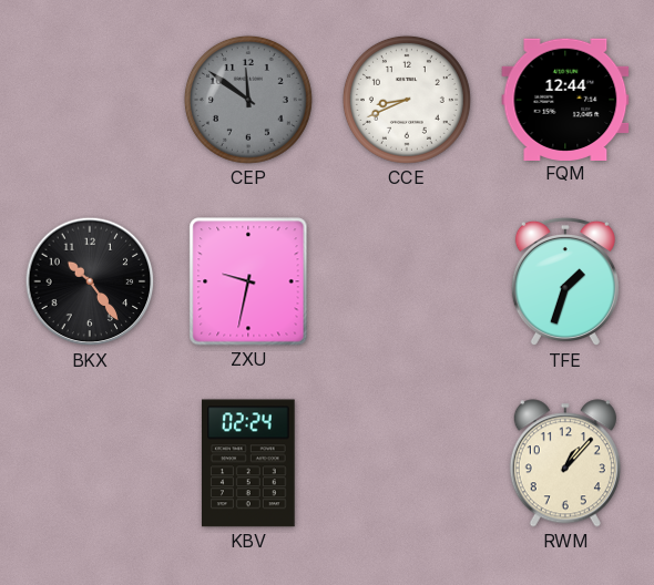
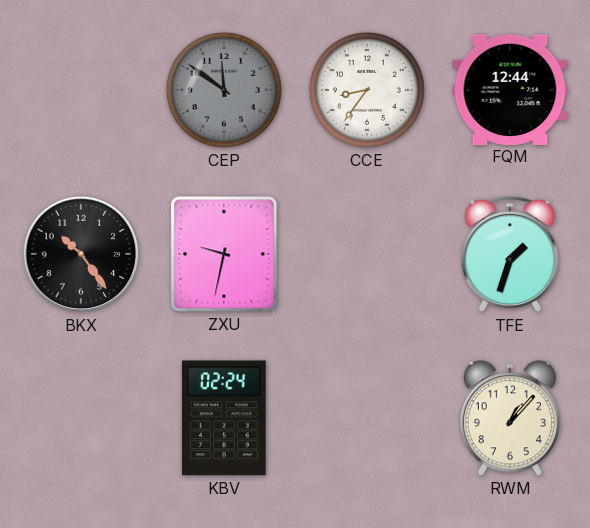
CCE: 8:41 -> 8:36
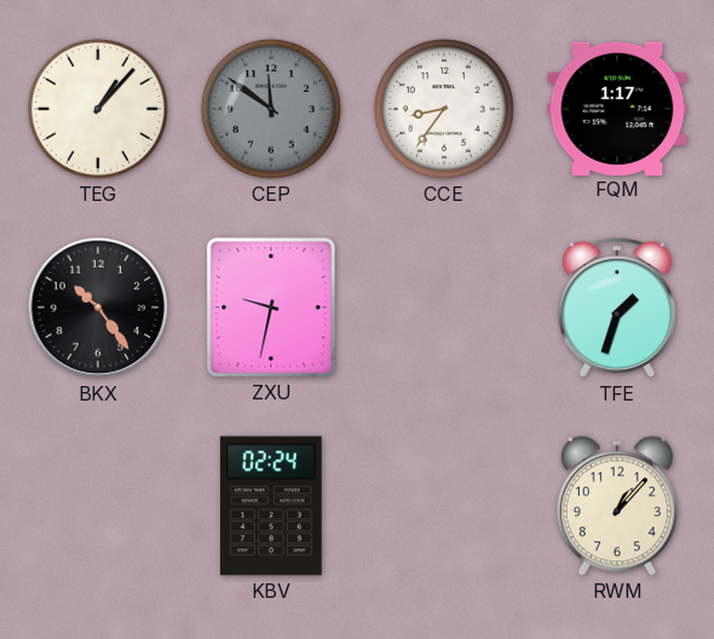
TEG: none -> 1:07
FQM: 12:44 -> 1:17
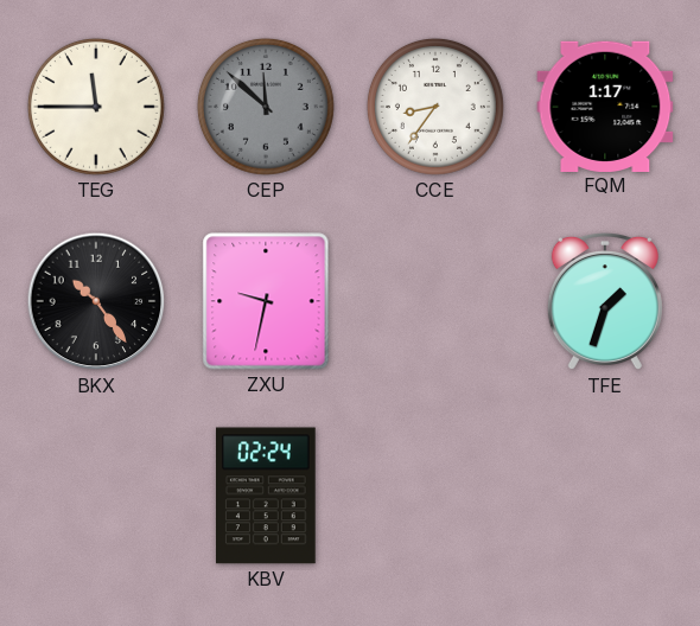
TEG: 1:07 -> 11:45
CEP: 11:51 -> 11:52
RWM: 1:07 -> none
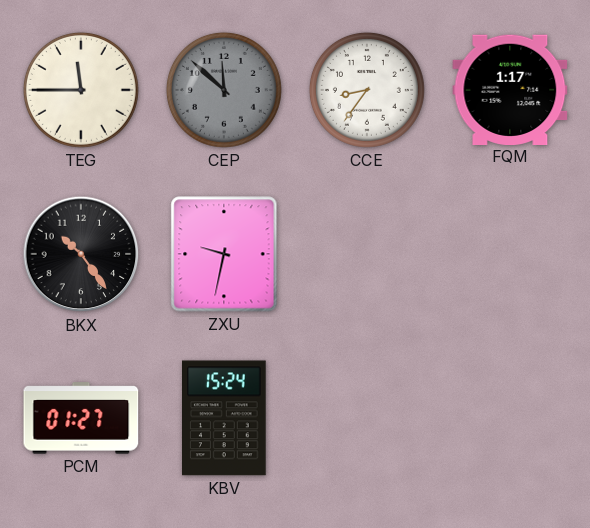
TFE: 1:33 -> none
PCM: none -> 01:27
KBV: 02:24 -> 15:24
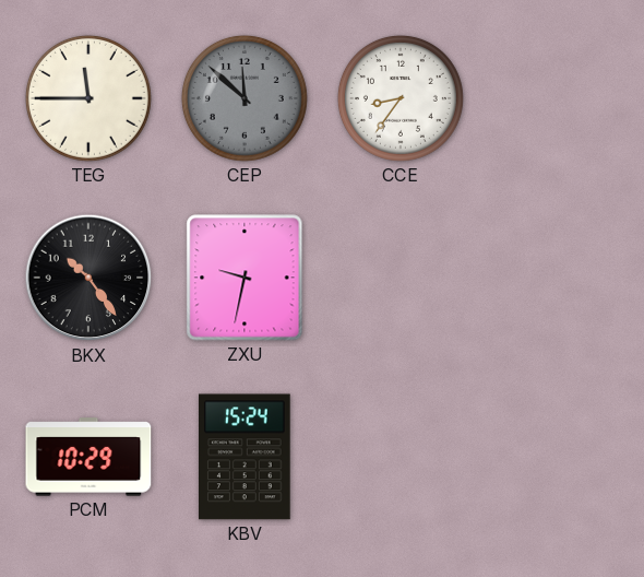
FQM: 1:17 -> none
PCM: 01:27 -> 10:29
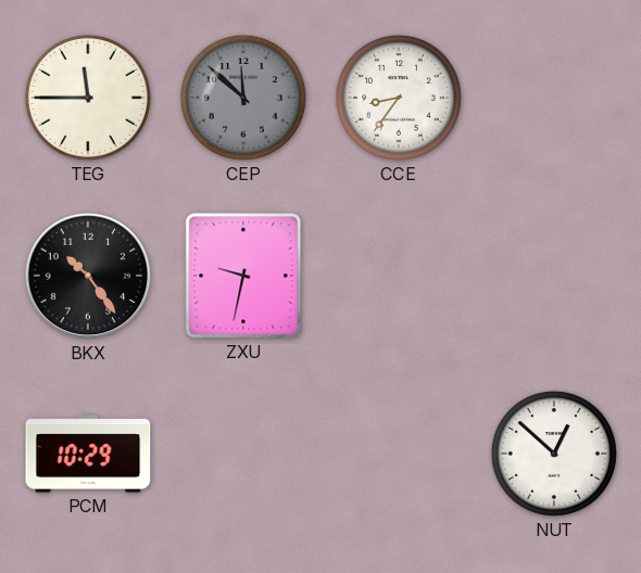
KBV: 15:24 -> none
NUT: none -> 12:52
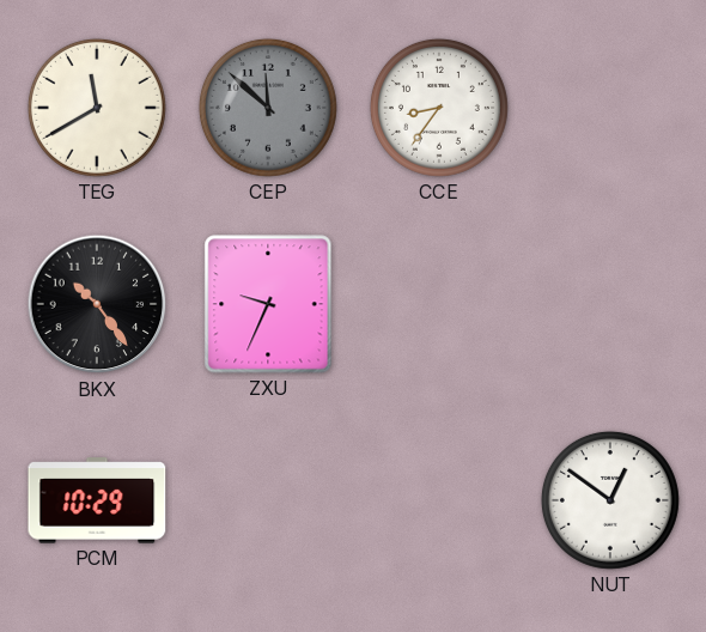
TEG: 11:45 -> 11:40
ZXU: 9:32 -> 9:34
NUT: 12:52 -> 12:51
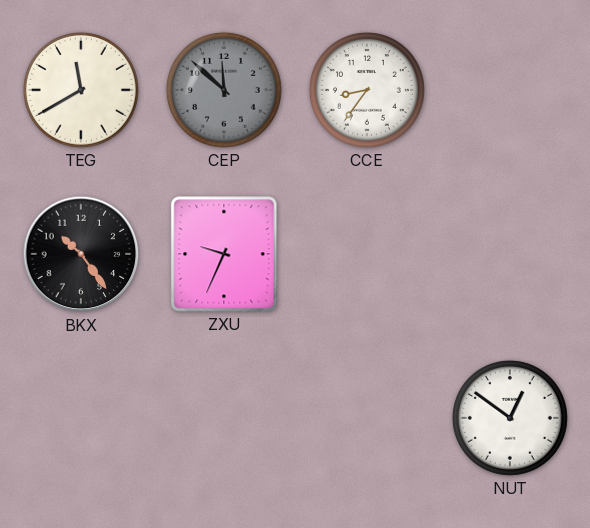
PCM: 10:29 -> none
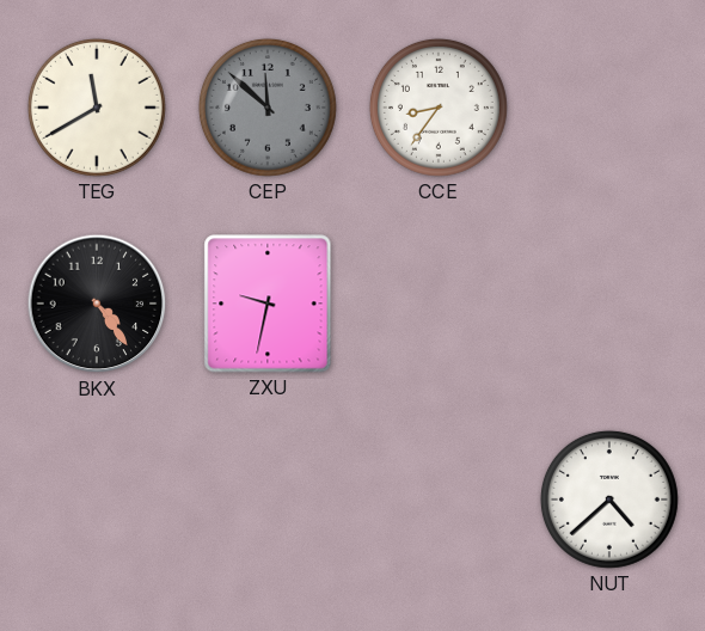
BKX: 10:24 -> 4:24
ZXU: 9:34 -> 9:32
NUT: 12:51 -> 4:38
